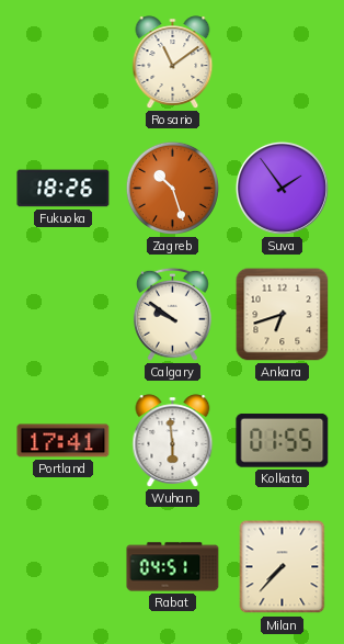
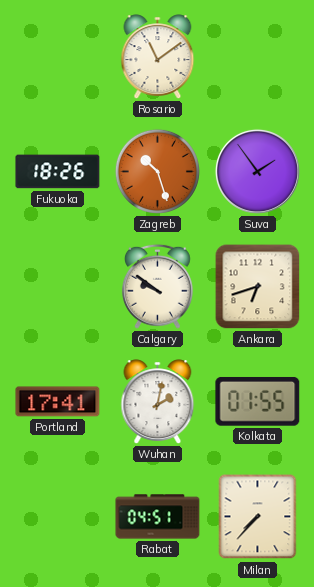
Wuhan: 5:59 -> 2:02
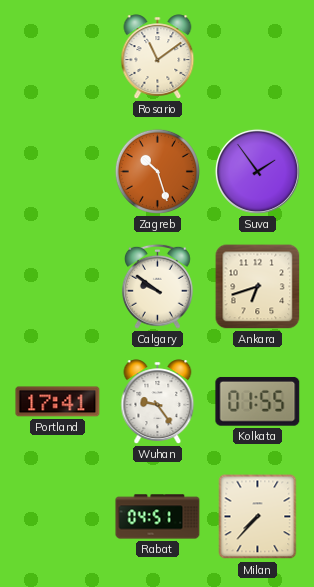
Fukuoka: 18:26 -> none
Wuhan: 2:02 -> 9:24
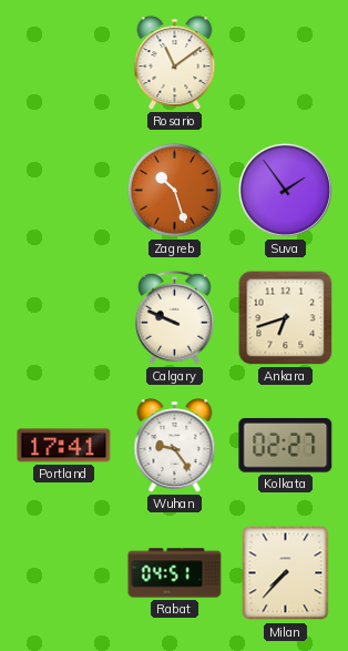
Calgary: 9:51 -> 9:49
Kolkata: 01:55 -> 02:27
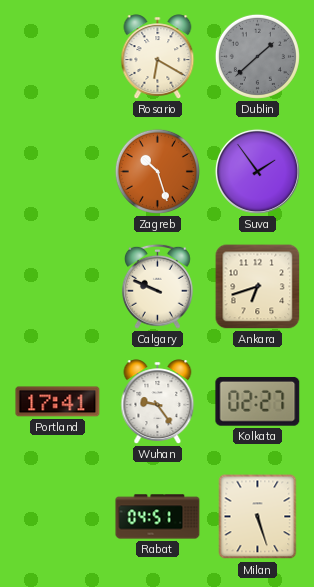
Rosario: 11:09 -> 6:20
Dublin: none -> 1:38
Milan: 7:37 -> 5:27
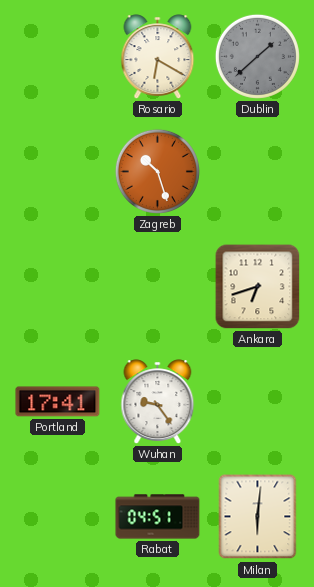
Suva: 1:54 -> none
Calgary: 9:49 -> none
Kolkata: 02:27 -> none
Milan: 5:27 -> 6:01
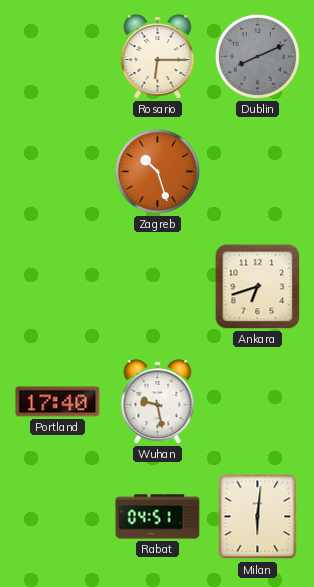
Rosario: 6:20 -> 6:15
Dublin: 1:38 -> 8:11
Portland: 17:41 -> 17:40
Wuhan: 9:24 -> 9:28
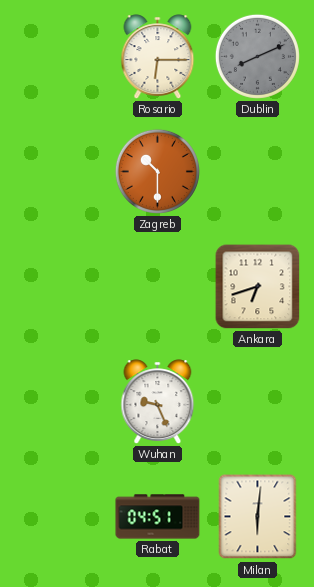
Zagreb: 10:27 -> 10:30
Portland: 17:40 -> none
Wuhan: 9:28 -> 9:26
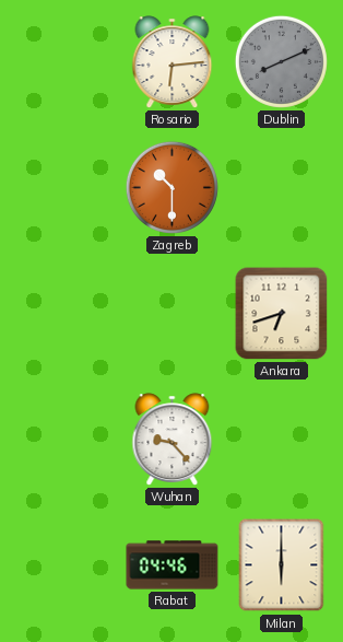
Rosario: 6:15 -> 6:14
Wuhan: 9:26 -> 9:23
Rabat: 04:51 -> 04:46
Milan: 6:01 -> 6:00
